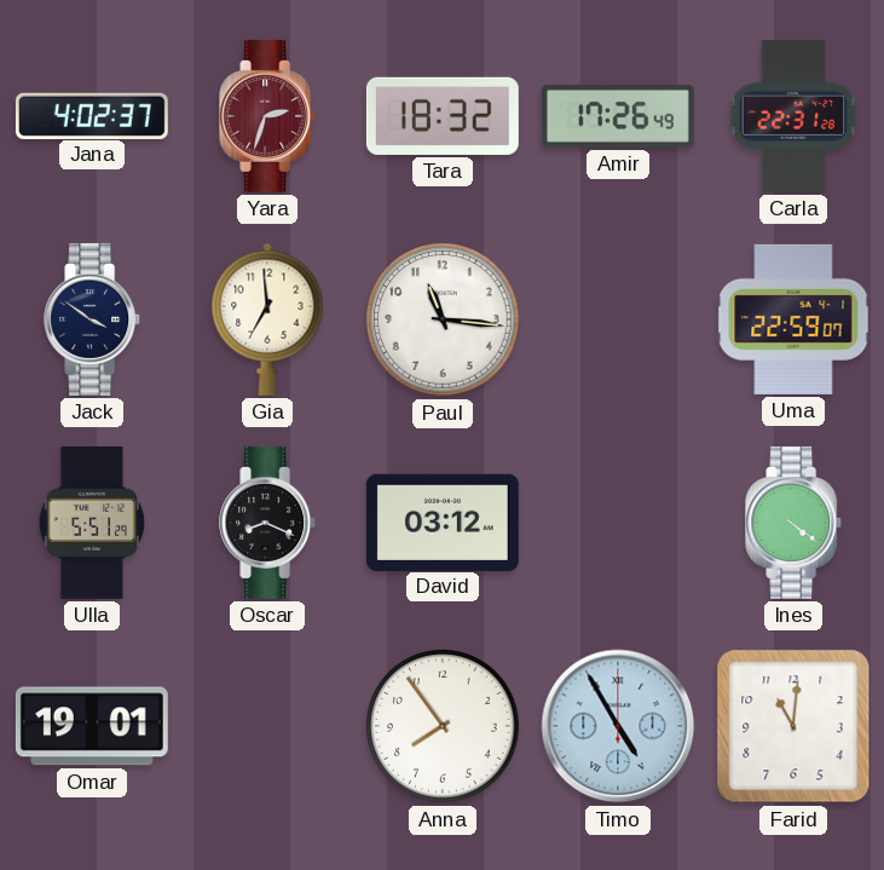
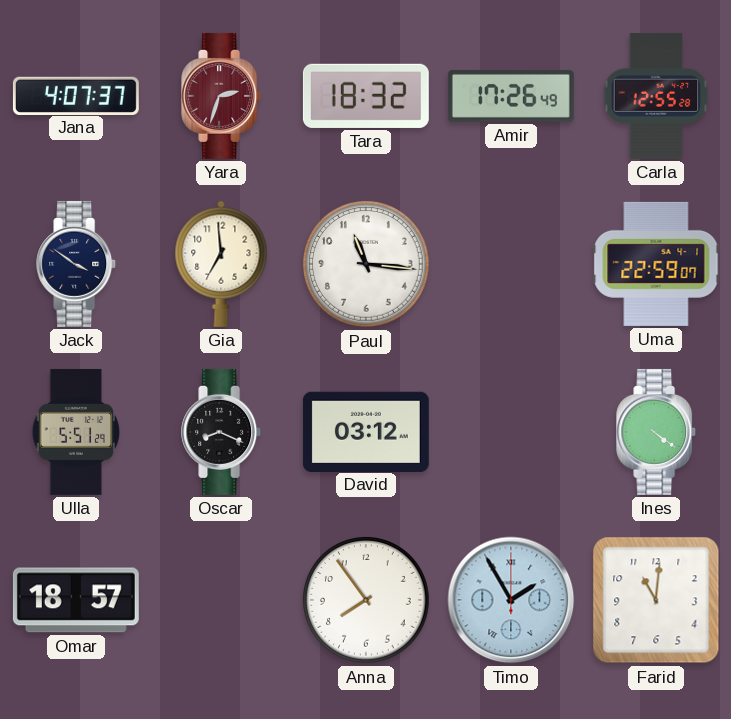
Jana: 4:02 -> 4:07
Carla: 22:31 -> 12:55
Omar: 19:01 -> 18:57
Timo: 4:55 -> 1:55
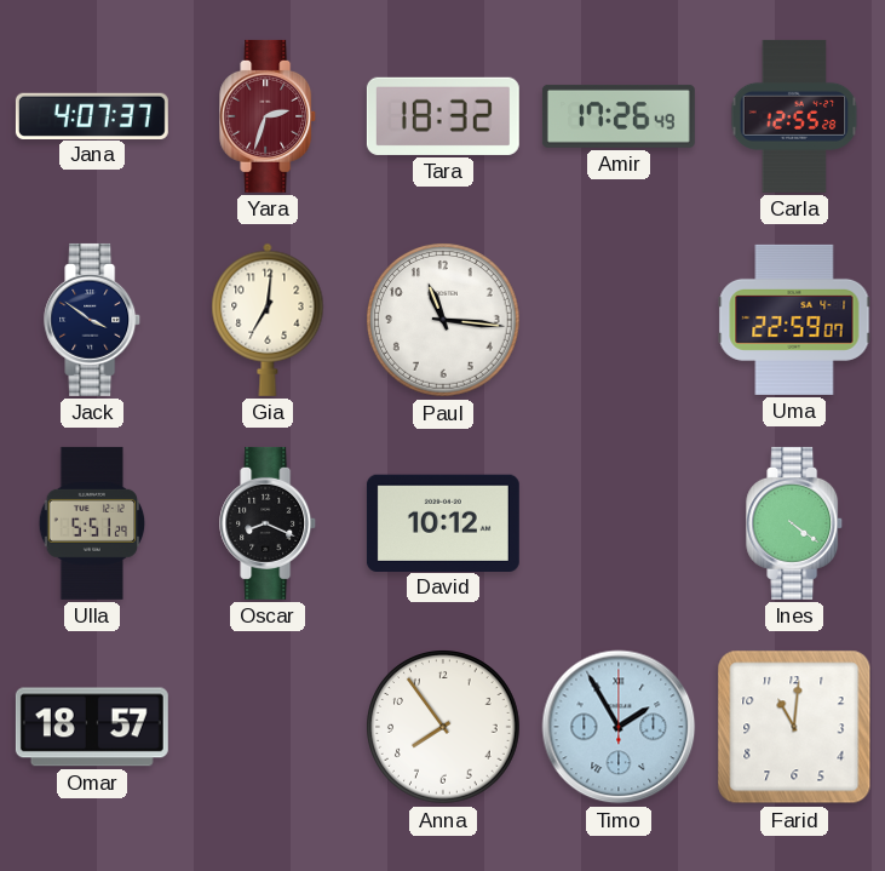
Gia: 6:59 -> 7:01
David: 03:12 -> 10:12
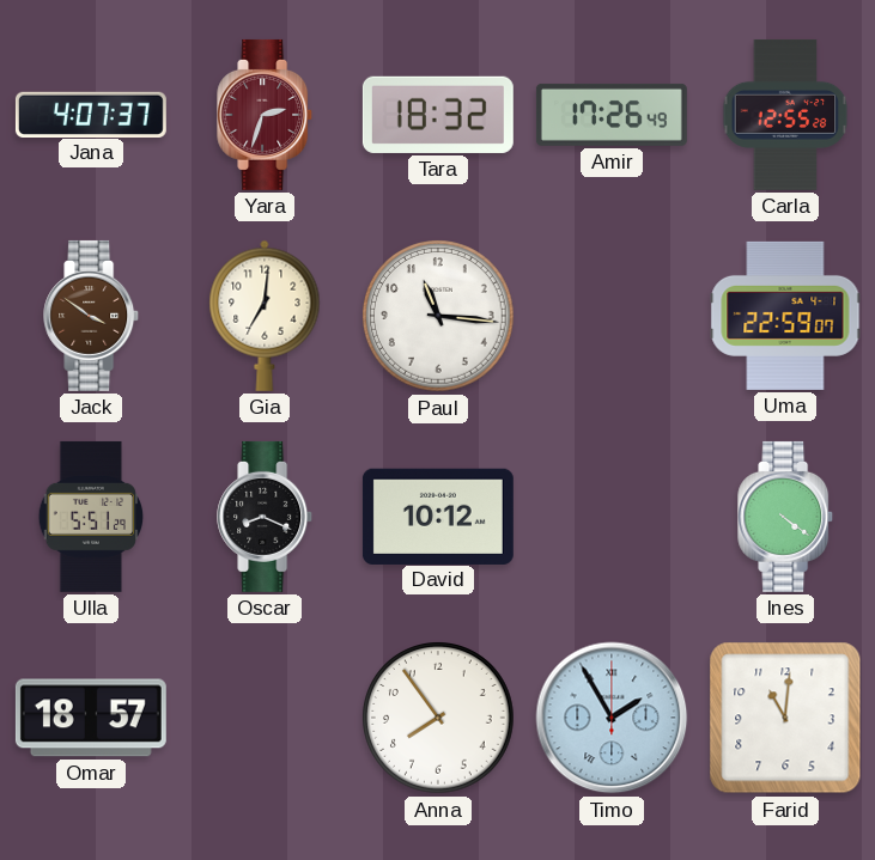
Jack dial: navy -> brown
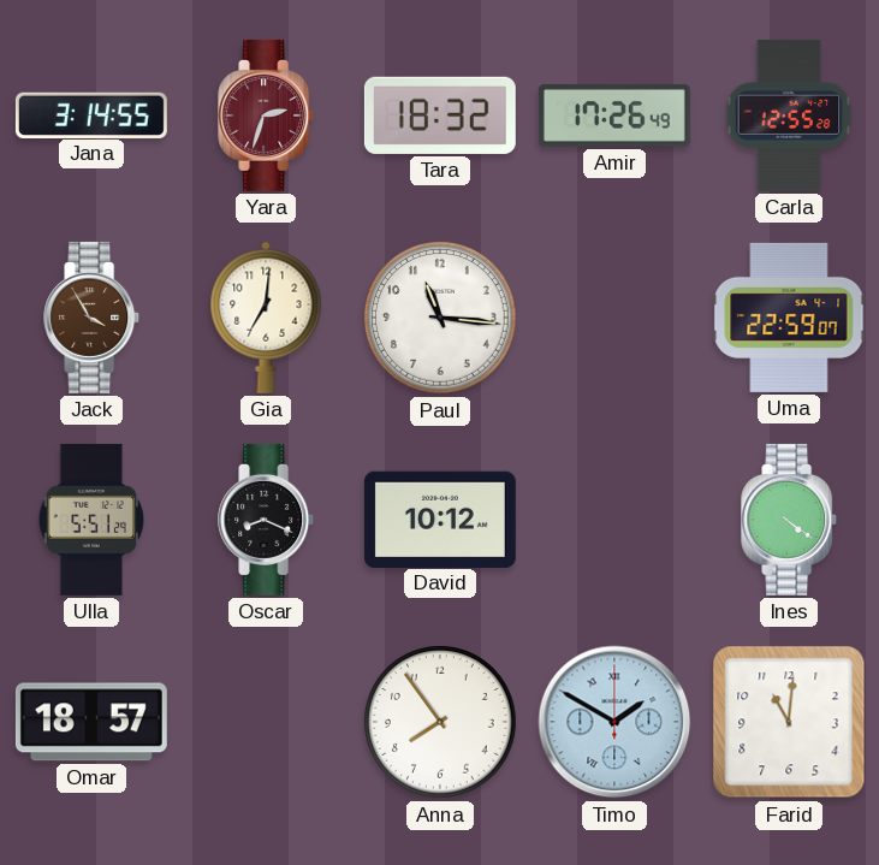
Jana: 4:07 -> 3:14
Jack: 3:51 -> 3:55
Timo: 1:55 -> 1:50
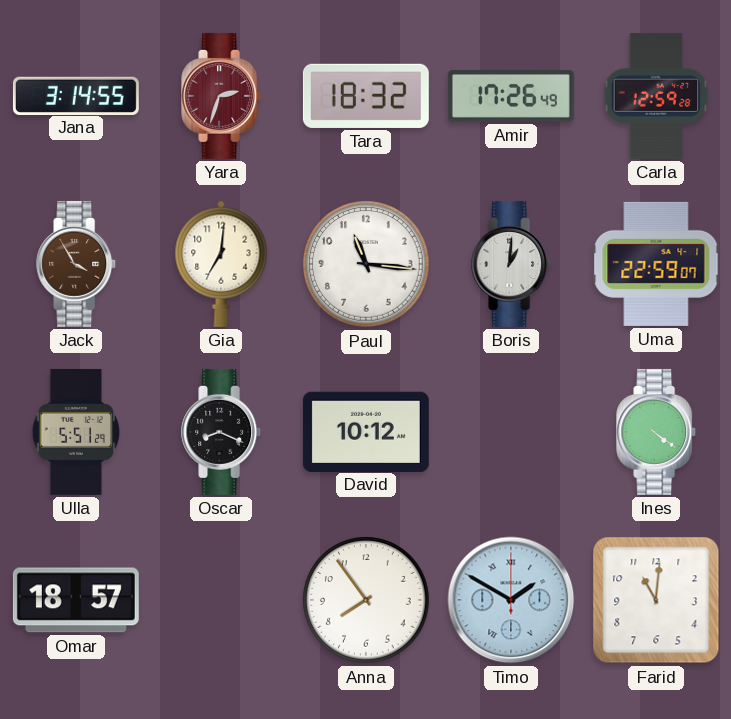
Carla: 12:55 -> 12:59
Boris: none -> 1:01
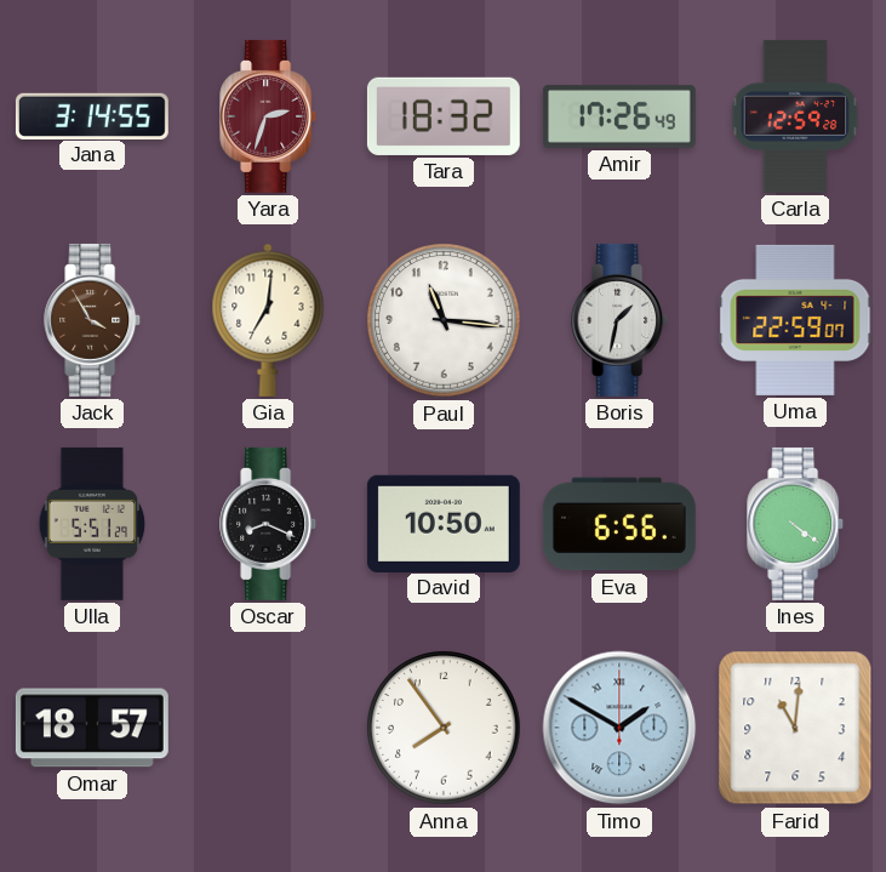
Boris: 1:01 -> 1:32
David: 10:12 -> 10:50
Eva: none -> 6:56
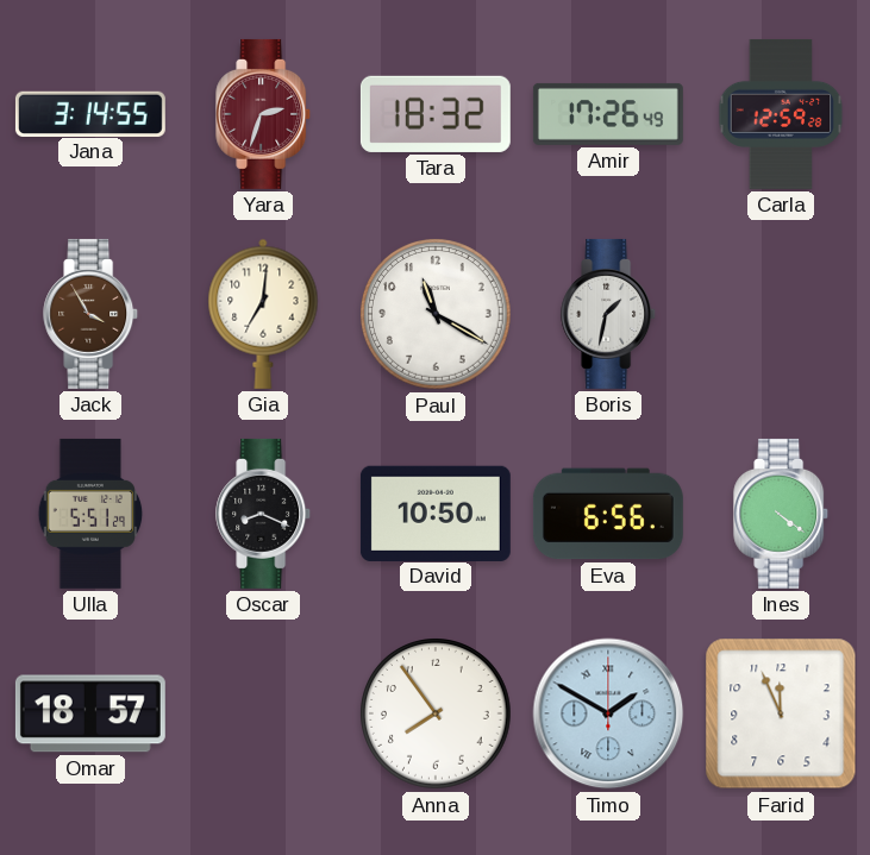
Paul: 11:16 -> 11:20
Uma: 22:59 -> none
Farid: 11:01 -> 11:56
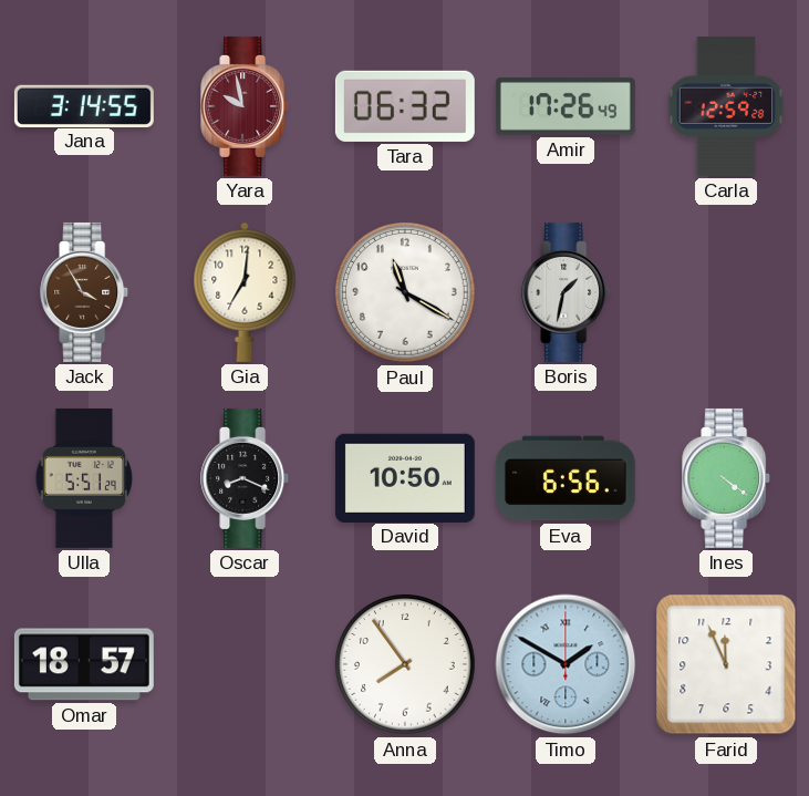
Yara: 2:33 -> 9:58
Tara: 18:32 -> 06:32
